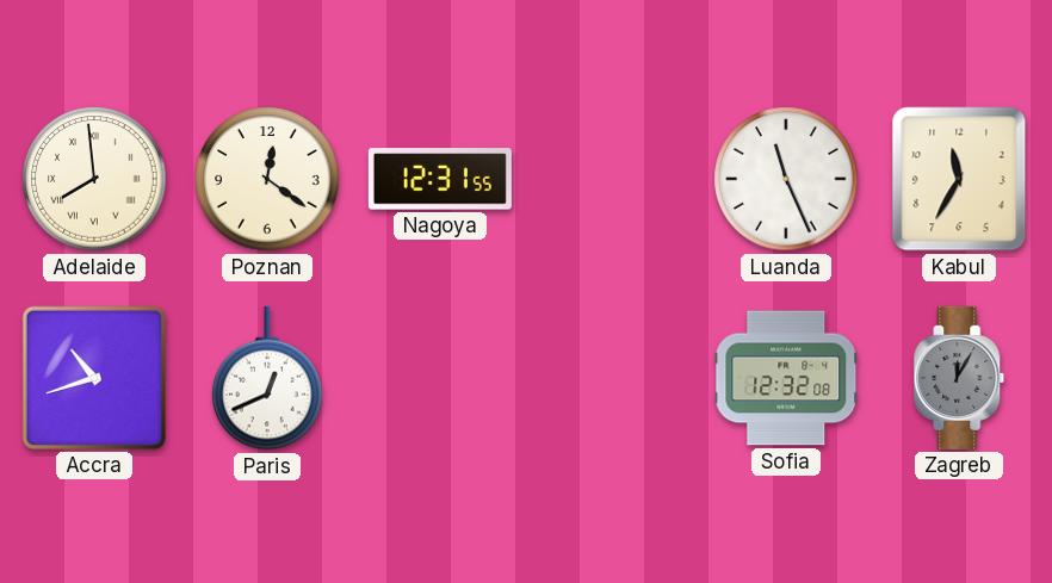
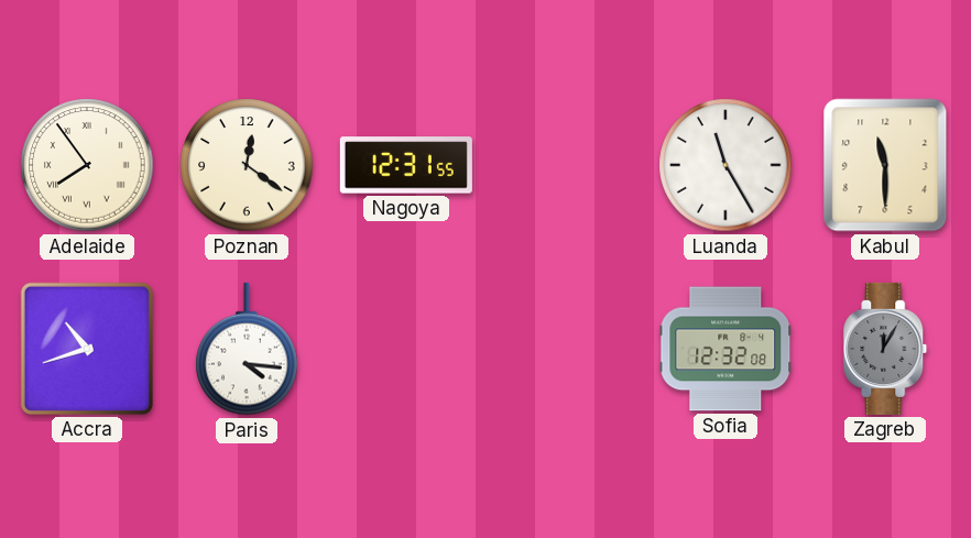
Adelaide: 7:59 -> 7:54
Luanda: 11:26 -> 11:25
Kabul: 11:35 -> 11:30
Paris: 12:41 -> 4:16
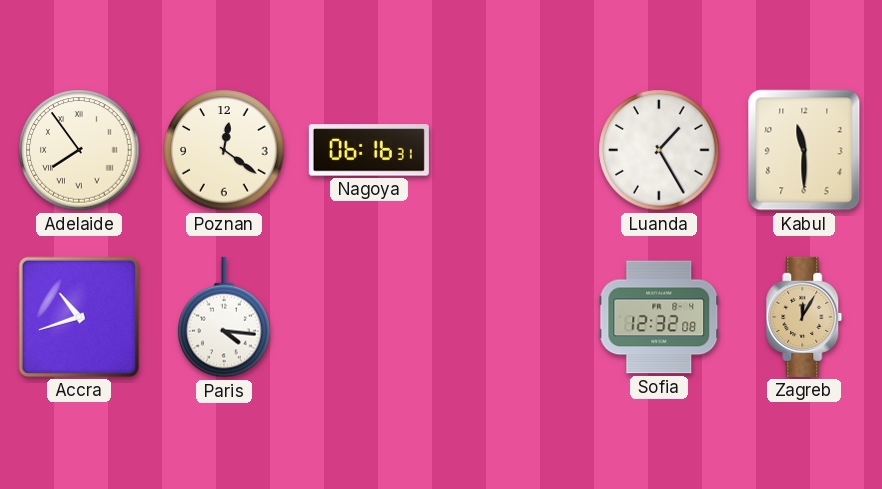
Nagoya: 12:31 -> 06:16
Luanda: 11:25 -> 1:25
Zagreb dial: grey -> champagne
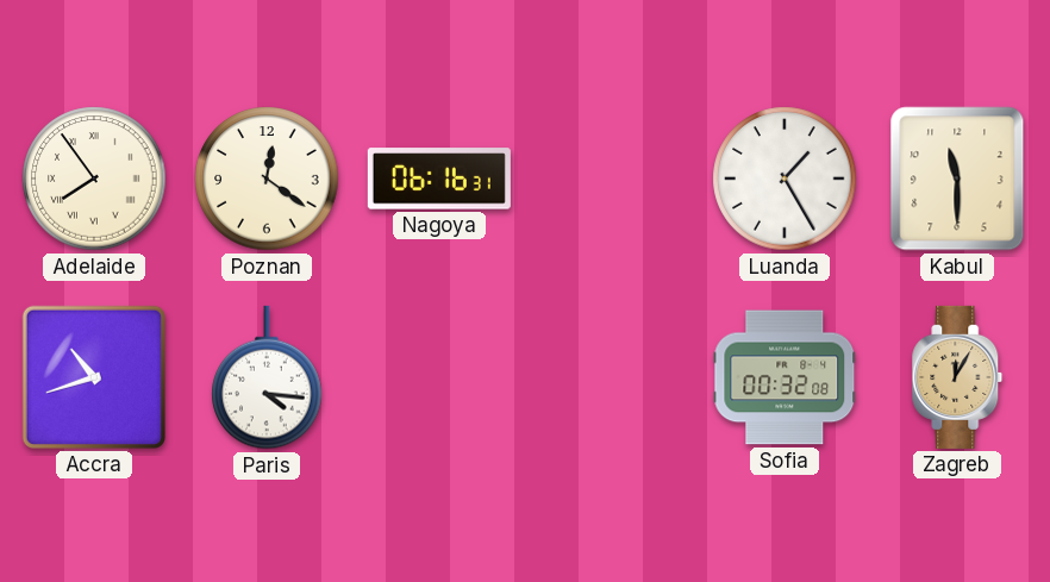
Sofia: 12:32 -> 00:32
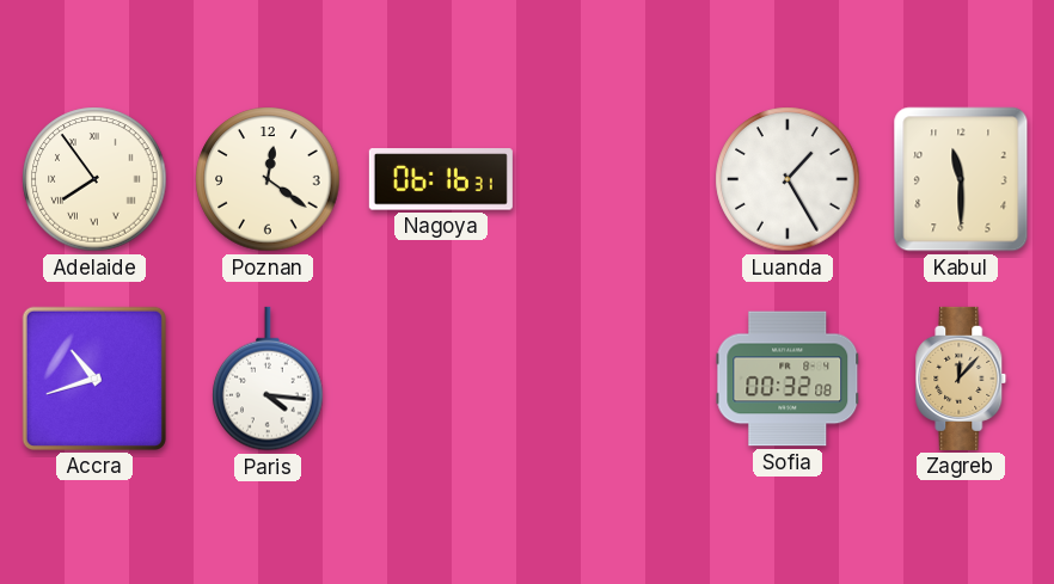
Zagreb: 12:05 -> 12:07
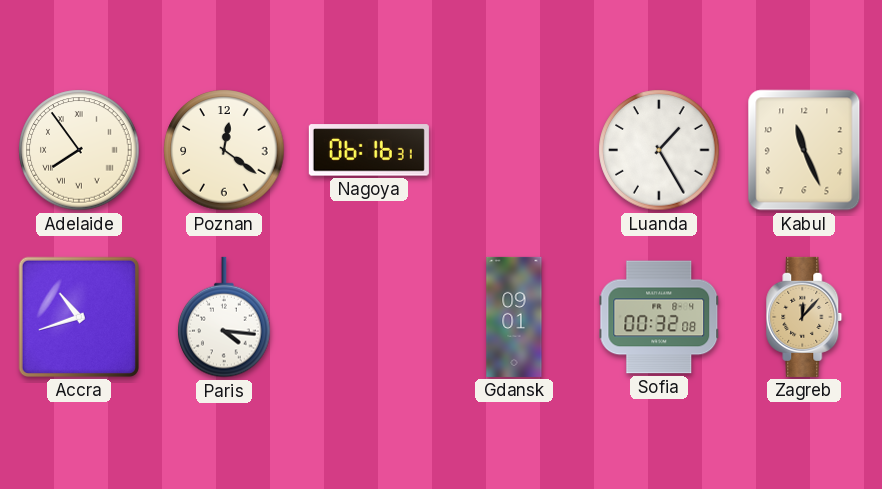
Kabul: 11:30 -> 11:26
Gdansk: none -> 09:01
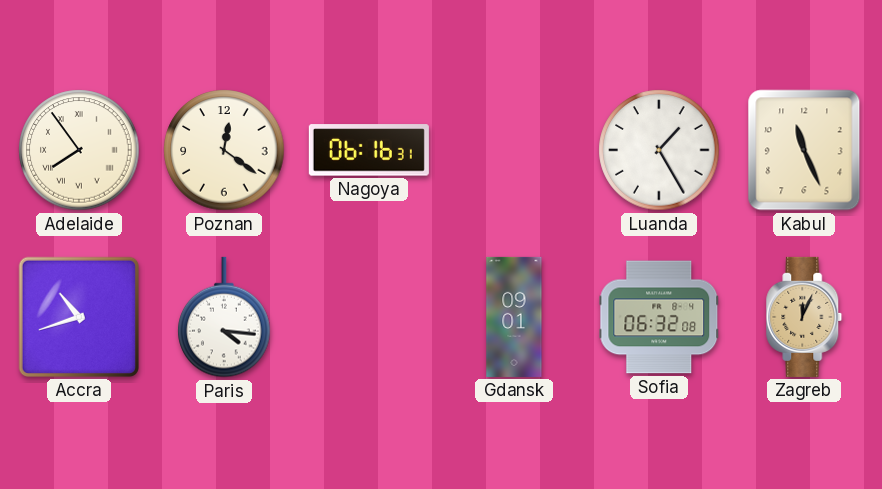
Sofia: 00:32 -> 06:32
Zagreb: 12:07 -> 12:04
